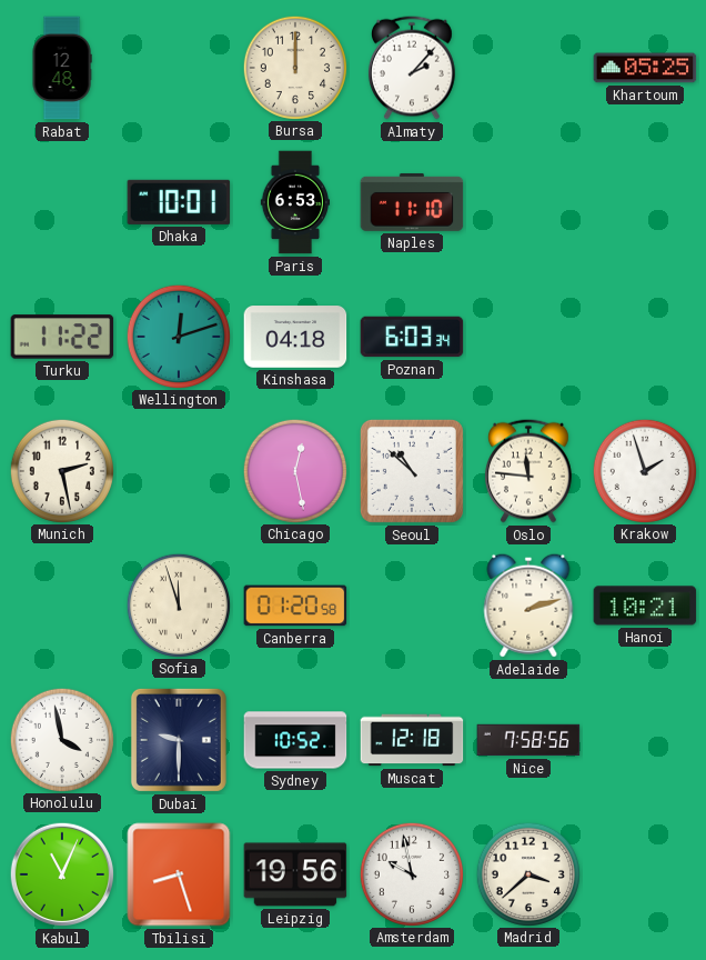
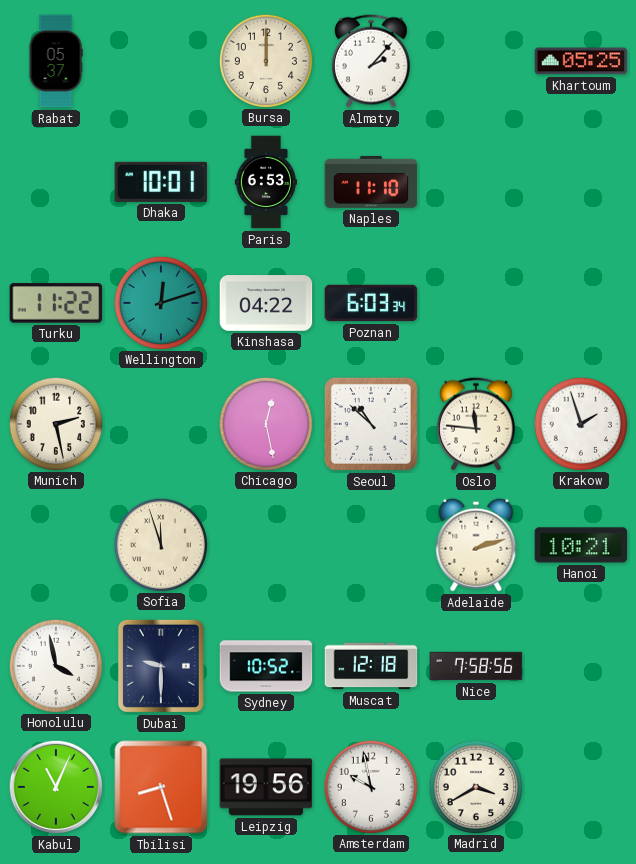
Rabat: 12:48 -> 05:37
Kinshasa: 04:18 -> 04:22
Canberra: 01:20 -> none
Madrid: 3:38 -> 3:40
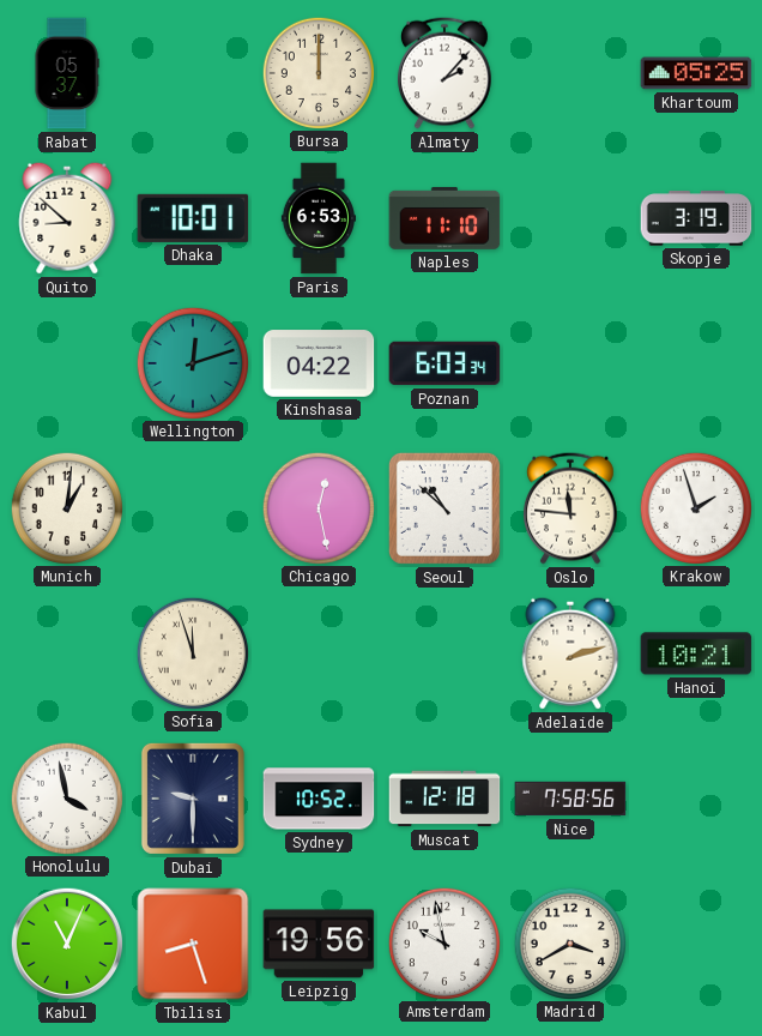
Quito: none -> 8:52
Skopje: none -> 3:19
Turku: 11:22 -> none
Munich: 2:28 -> 1:01
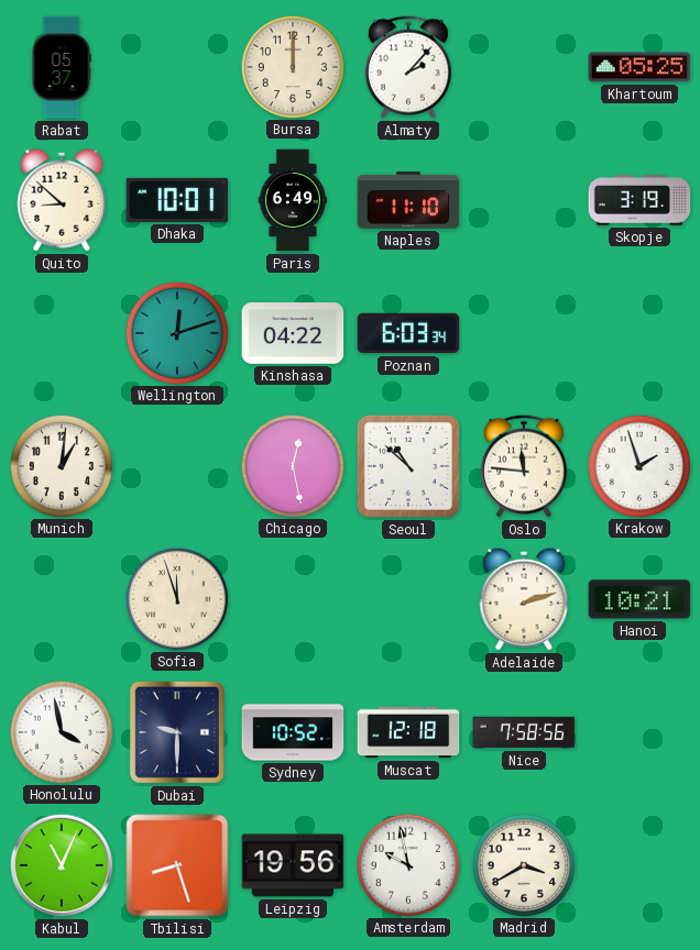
Paris: 6:53 -> 6:49
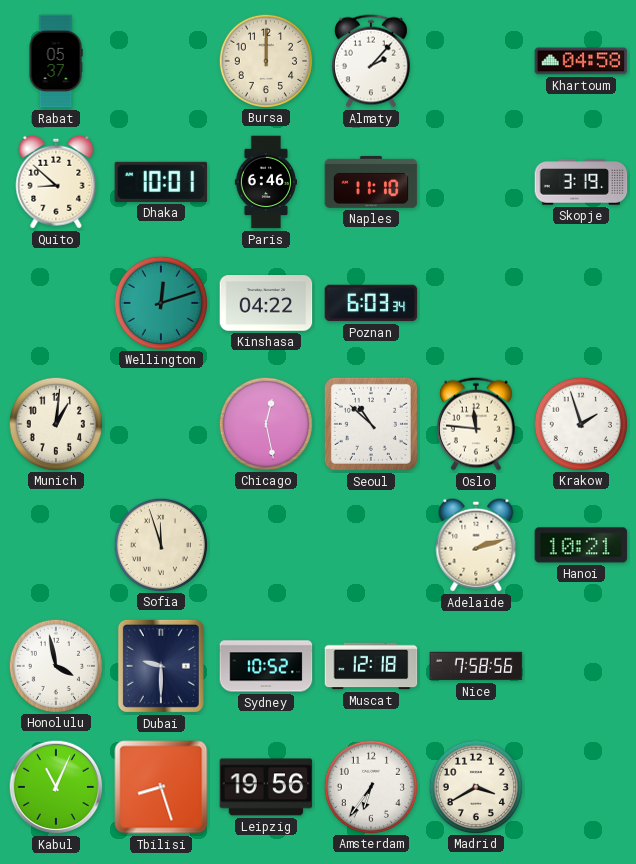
Khartoum: 05:25 -> 04:58
Paris: 6:49 -> 6:46
Amsterdam: 9:58 -> 6:36
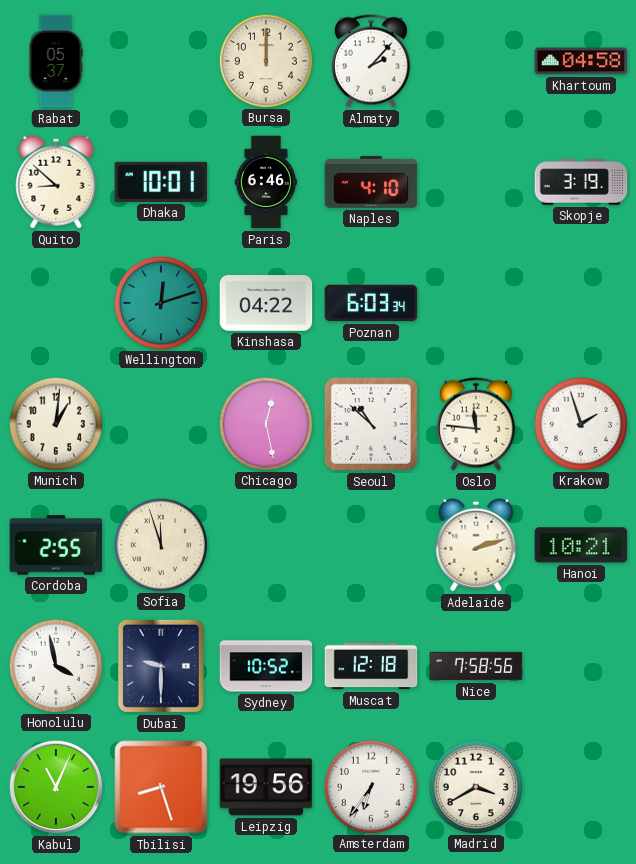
Naples: 11:10 -> 4:10
Cordoba: none -> 2:55
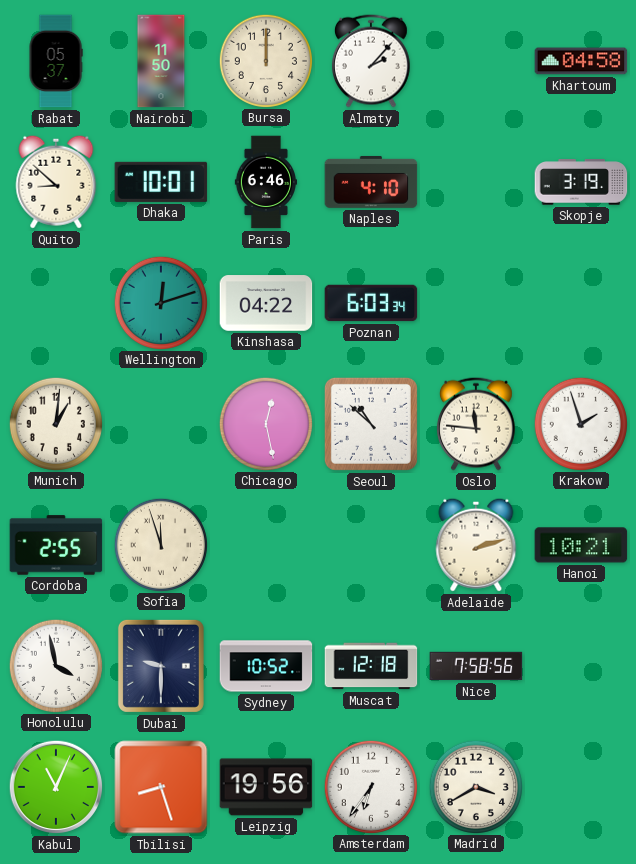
Nairobi: none -> 11:50
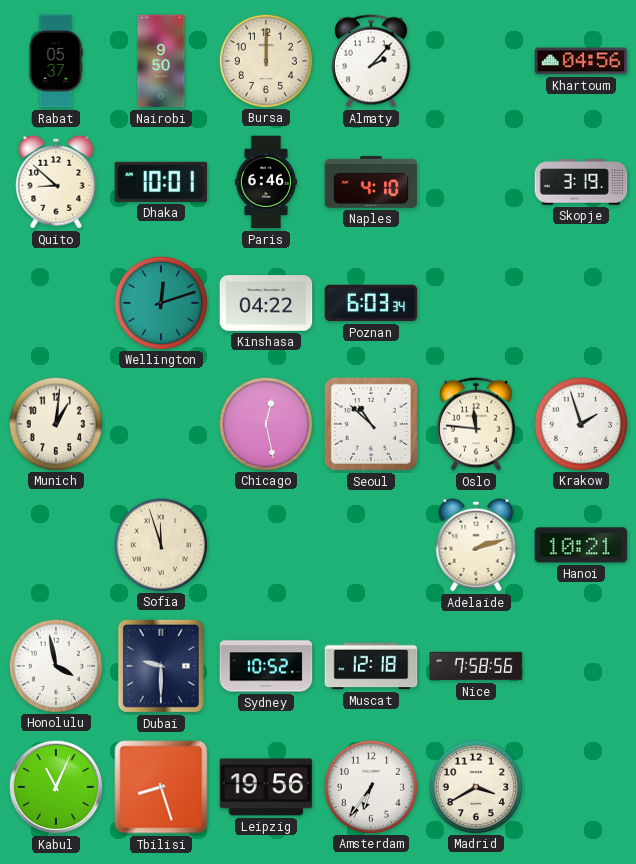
Nairobi: 11:50 -> 9:50
Khartoum: 04:58 -> 04:56
Cordoba: 2:55 -> none
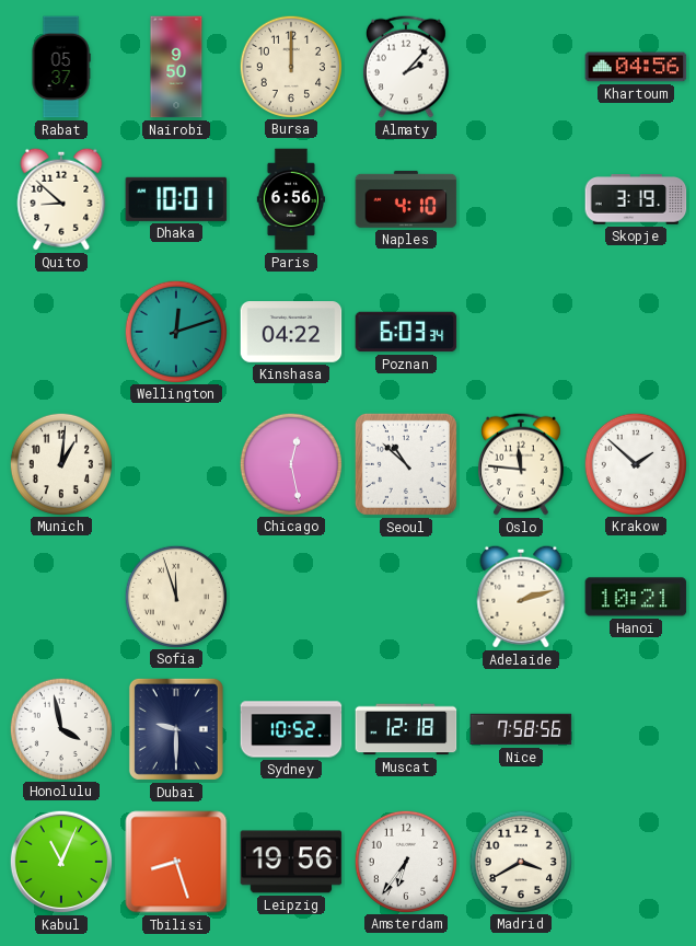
Paris: 6:46 -> 6:56
Krakow: 1:57 -> 1:52
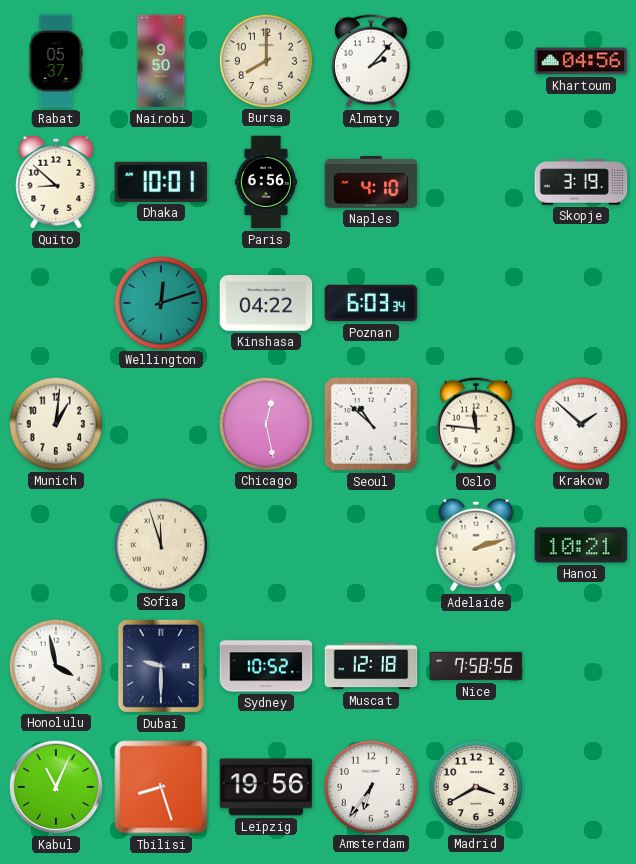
Bursa: 12:00 -> 8:00
